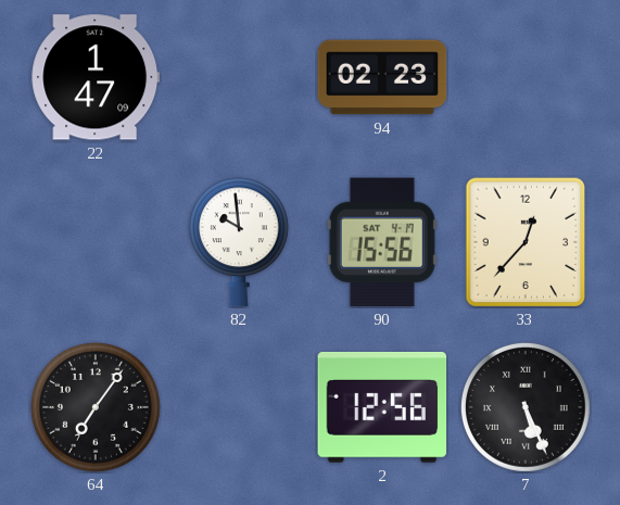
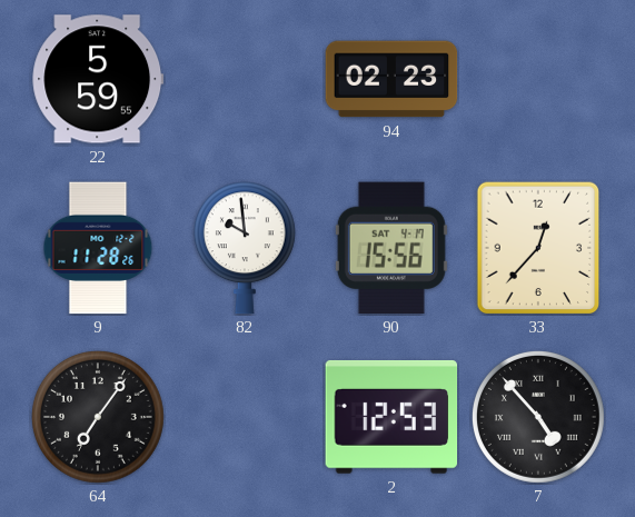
22: 1:47 -> 5:59
9: none -> 11:28
2: 12:56 -> 12:53
7: 5:26 -> 4:53
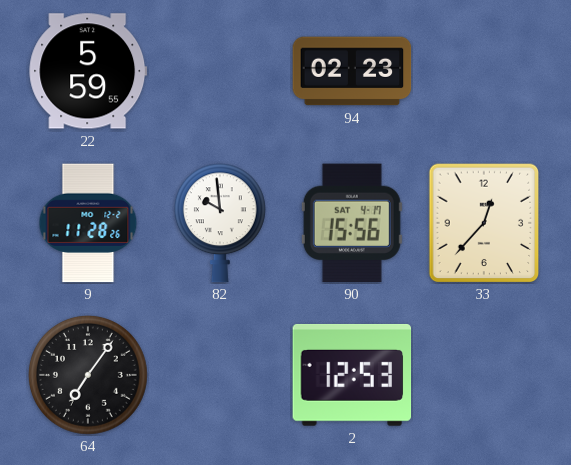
7: 4:53 -> none
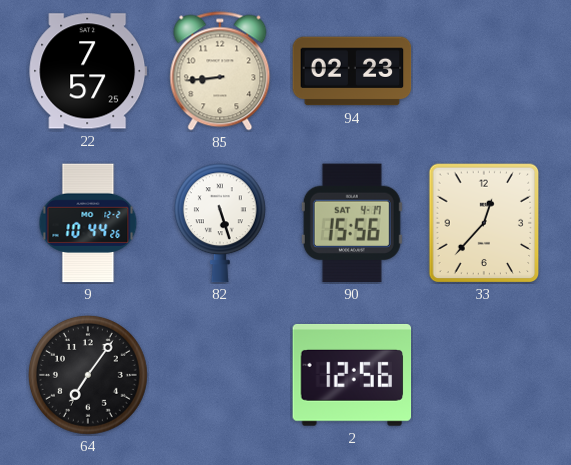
22: 5:59 -> 7:57
85: none -> 8:44
9: 11:28 -> 10:44
82: 9:59 -> 5:27
2: 12:53 -> 12:56
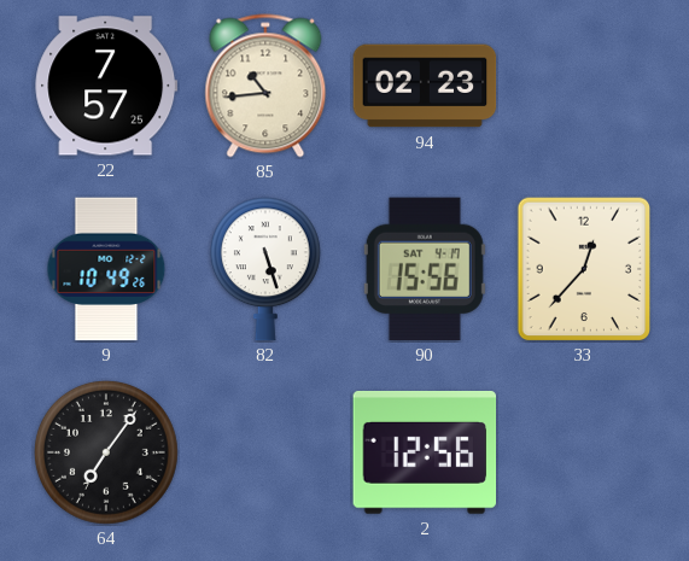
85: 8:44 -> 10:44
9: 10:44 -> 10:49
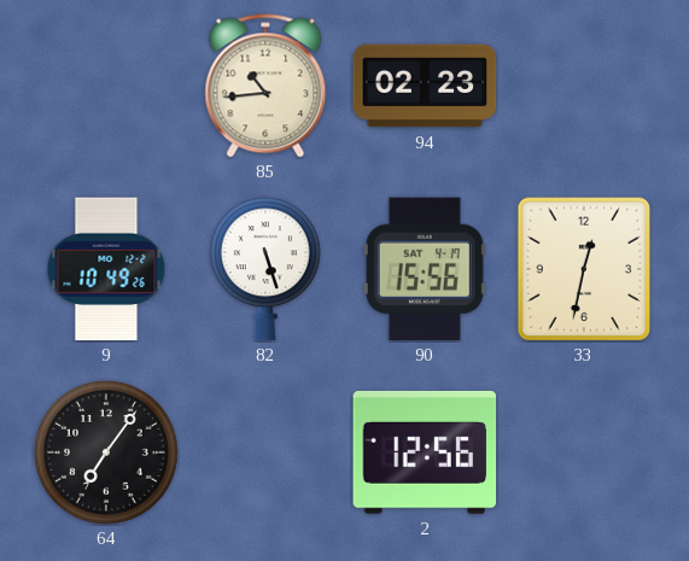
22: 7:57 -> none
33: 12:37 -> 12:32
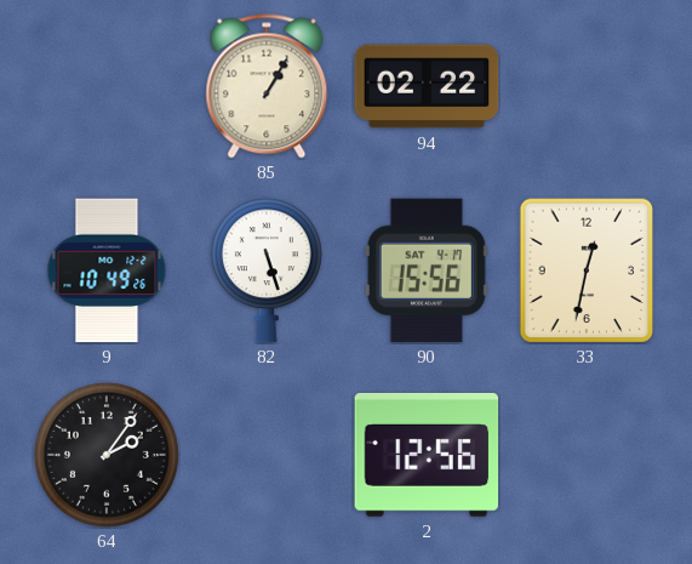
85: 10:44 -> 1:05
94: 02:23 -> 02:22
64: 7:06 -> 2:06
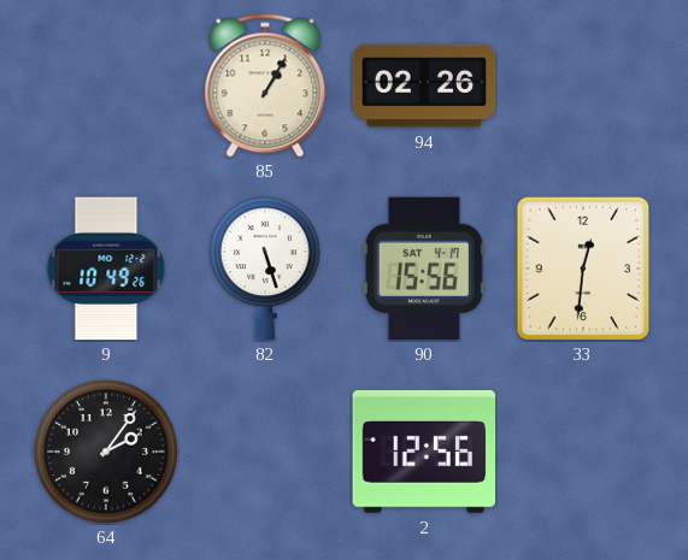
94: 02:22 -> 02:26
33: 12:32 -> 12:31
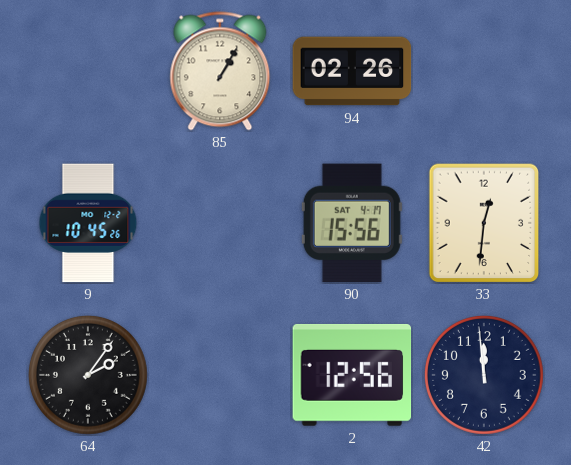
9: 10:49 -> 10:45
82: 5:27 -> none
42: none -> 11:59
